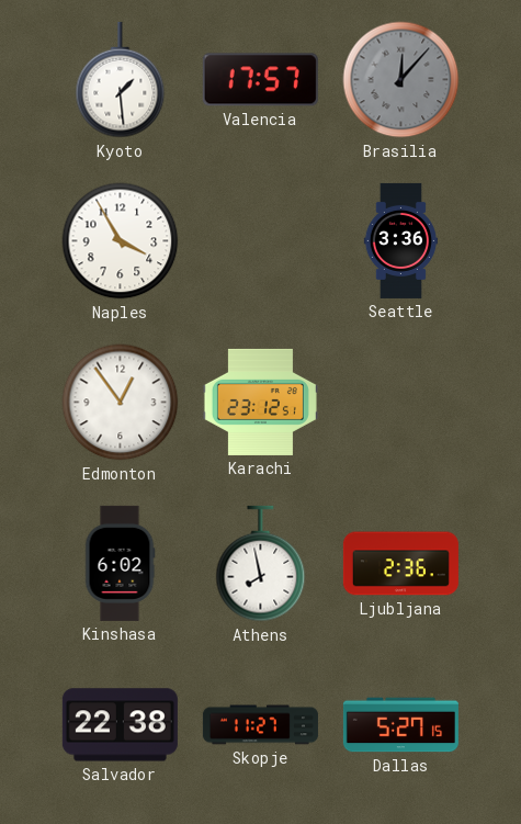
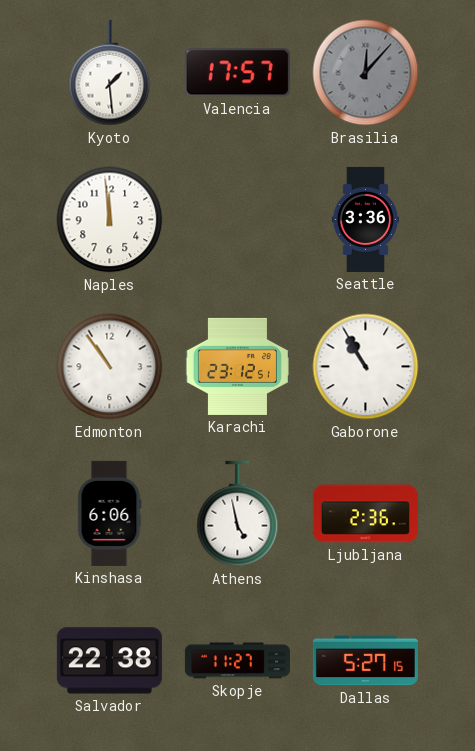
Naples: 3:55 -> 11:59
Edmonton: 12:54 -> 10:54
Gaborone: none -> 10:55
Kinshasa: 6:02 -> 6:06
Athens: 7:58 -> 4:58
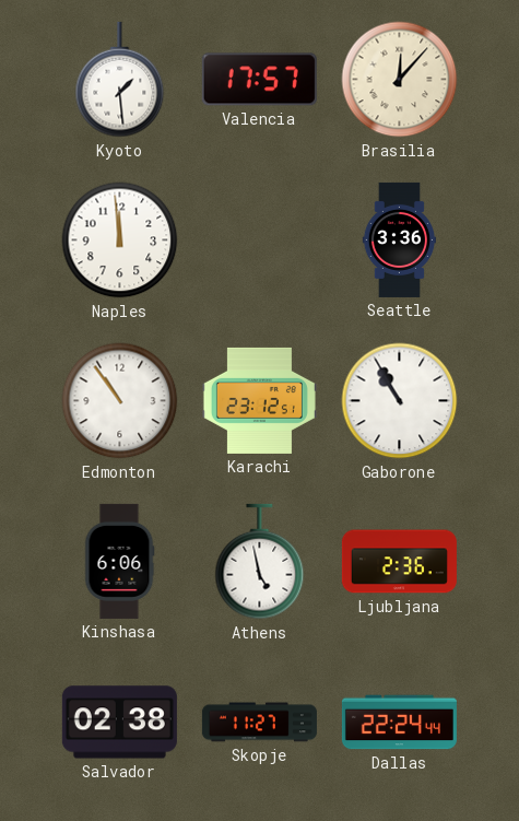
Brasilia dial: grey -> cream
Salvador: 22:38 -> 02:38
Dallas: 5:27 -> 22:24
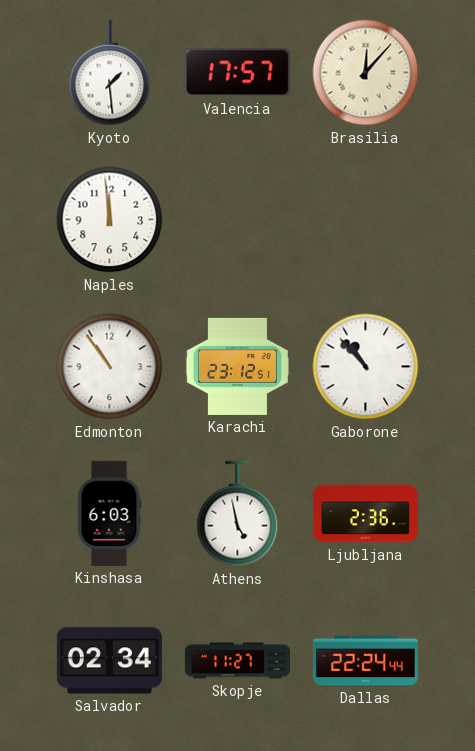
Seattle: 3:36 -> none
Gaborone: 10:55 -> 10:53
Kinshasa: 6:06 -> 6:03
Salvador: 02:38 -> 02:34
